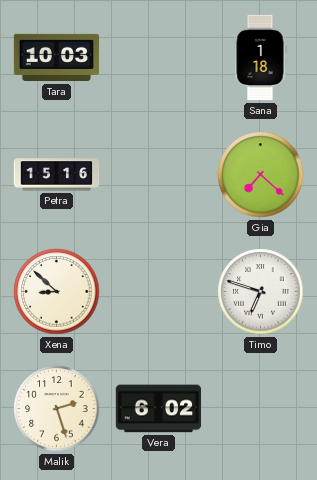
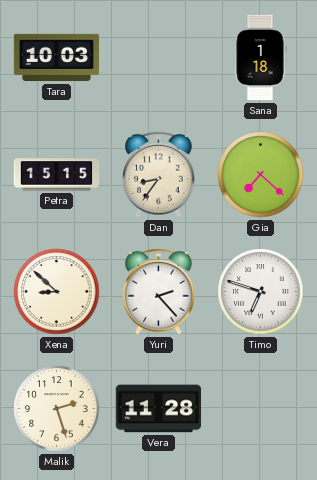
Petra: 15:16 -> 15:15
Dan: none -> 8:36
Yuri: none -> 2:23
Vera: 6:02 -> 11:28
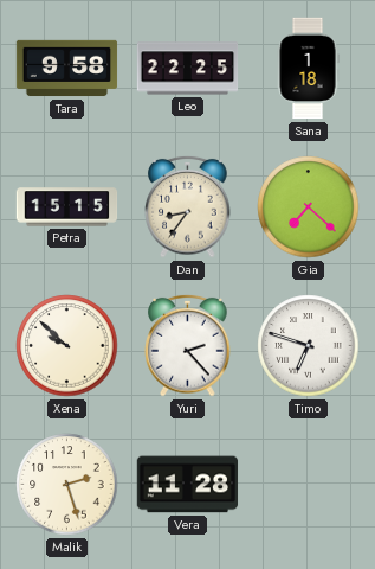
Tara: 10:03 -> 9:58
Leo: none -> 22:25
Xena: 8:52 -> 9:52
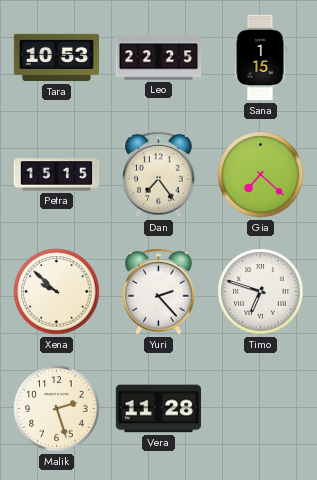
Tara: 9:58 -> 10:53
Sana: 1:18 -> 1:15
Dan: 8:36 -> 7:24
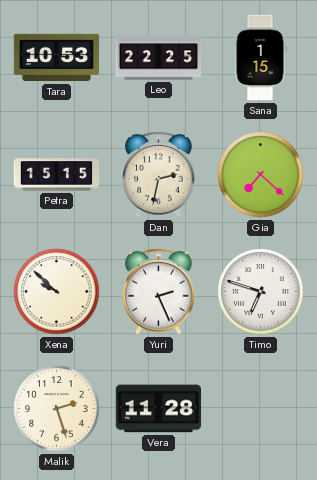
Dan: 7:24 -> 2:32
Yuri: 2:23 -> 2:26
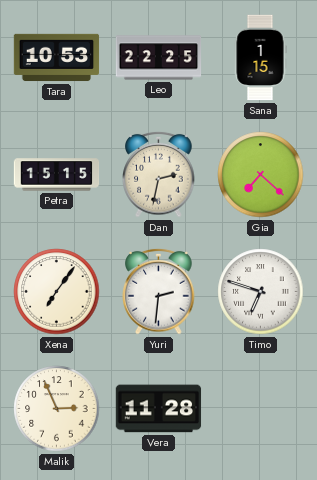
Xena: 9:52 -> 7:06
Yuri: 2:26 -> 2:31
Malik: 2:27 -> 2:56
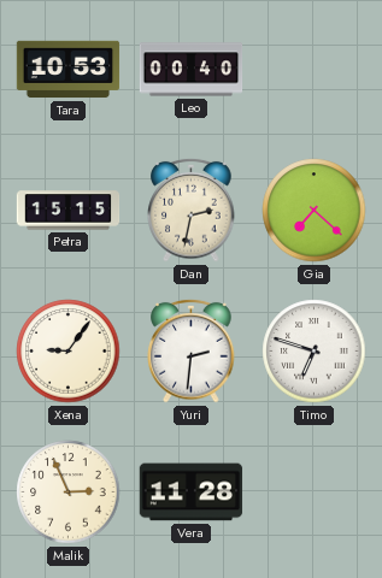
Leo: 22:25 -> 00:40
Sana: 1:15 -> none
Xena: 7:06 -> 9:06
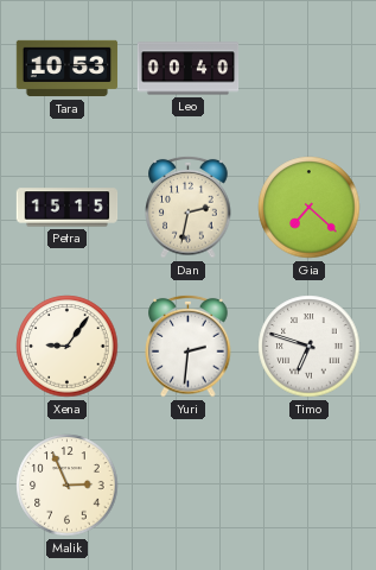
Vera: 11:28 -> none
